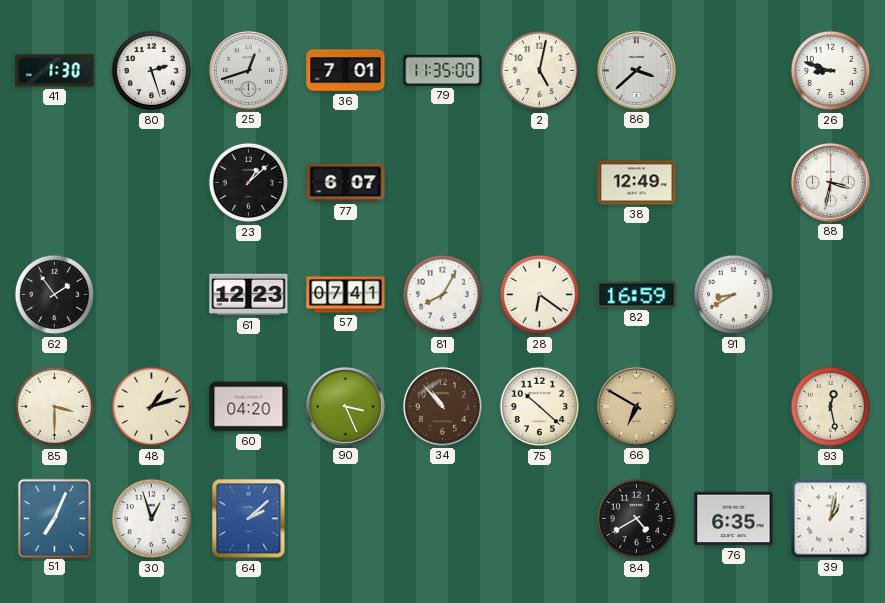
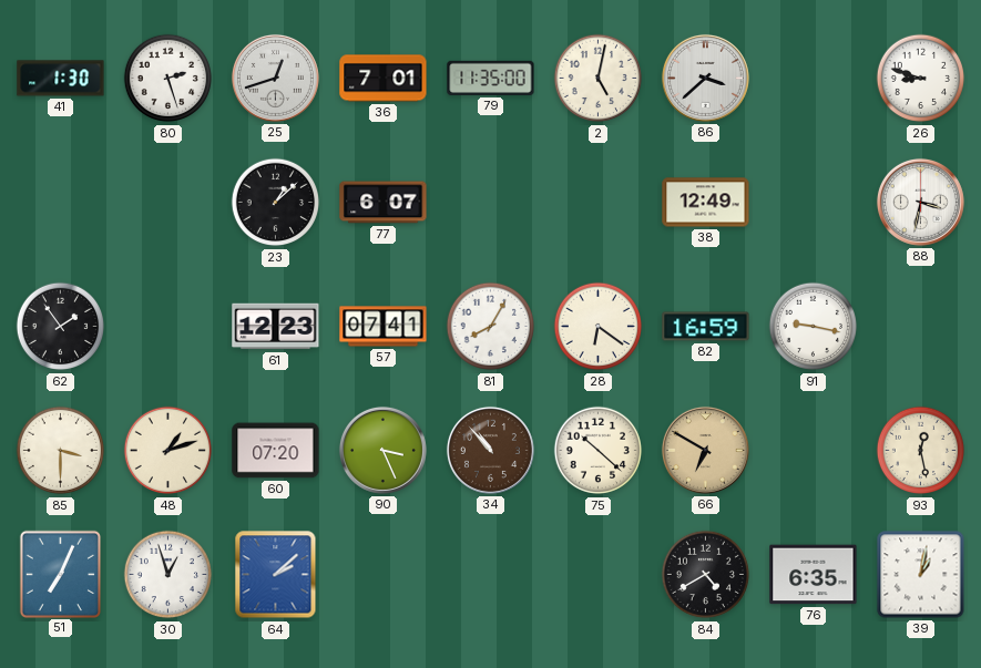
91: 8:40 -> 9:17
60: 04:20 -> 07:20
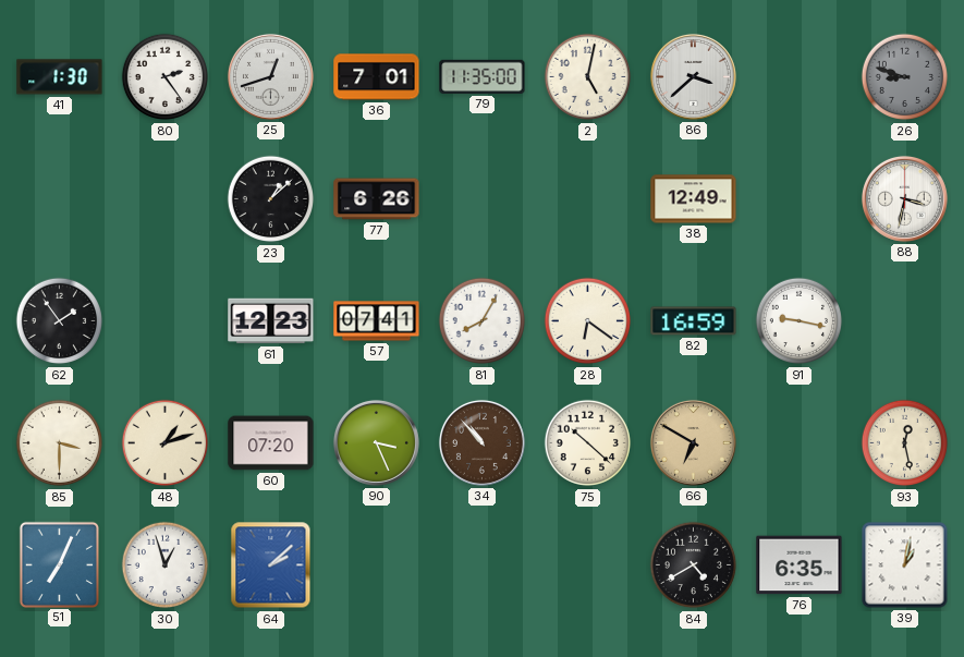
80: 2:27 -> 2:24
26 dial: white -> grey
77: 6:07 -> 6:26
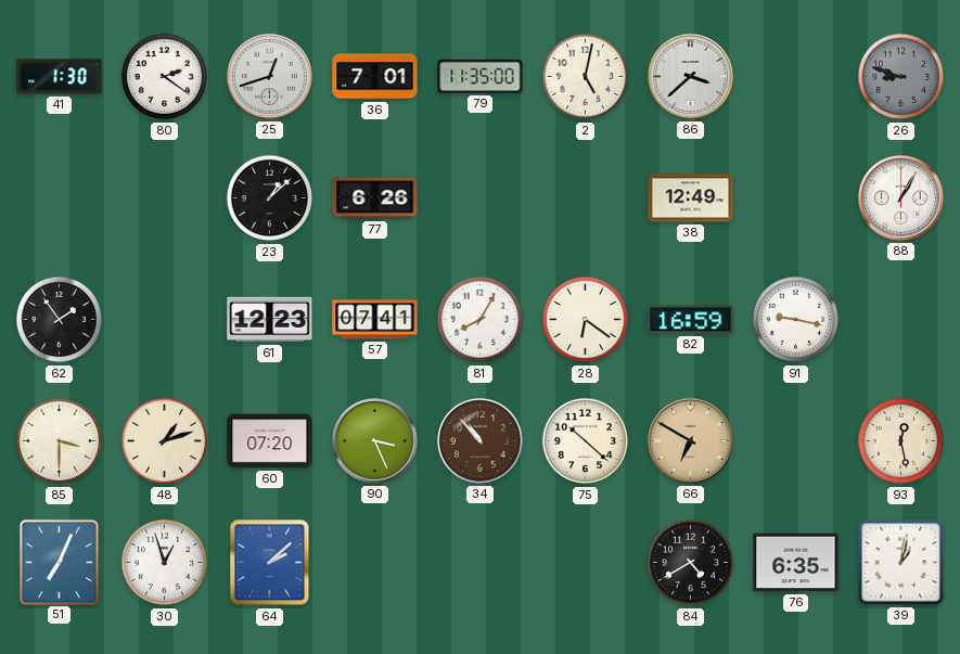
80: 2:24 -> 2:21
88: 3:32 -> 1:05
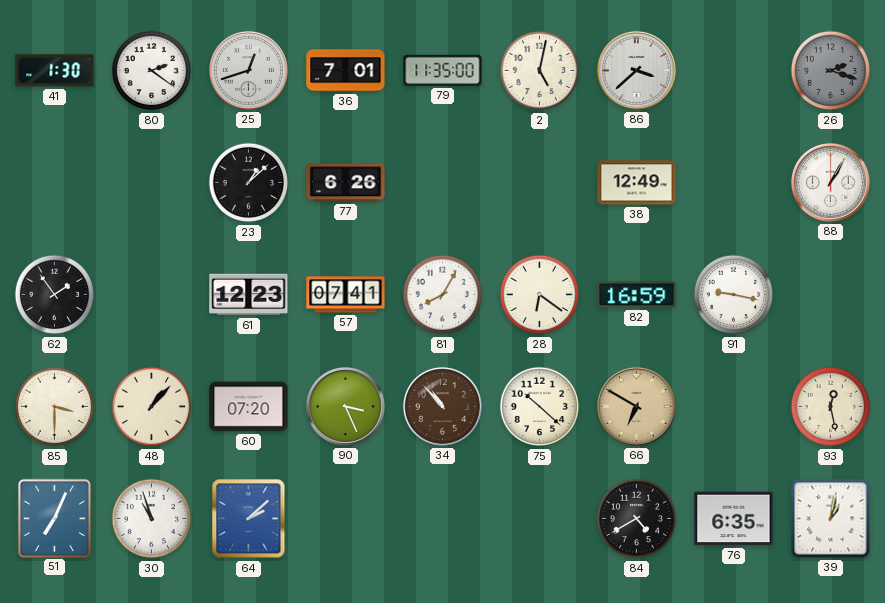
26: 8:48 -> 2:18
48: 1:12 -> 1:07
30: 12:57 -> 10:57
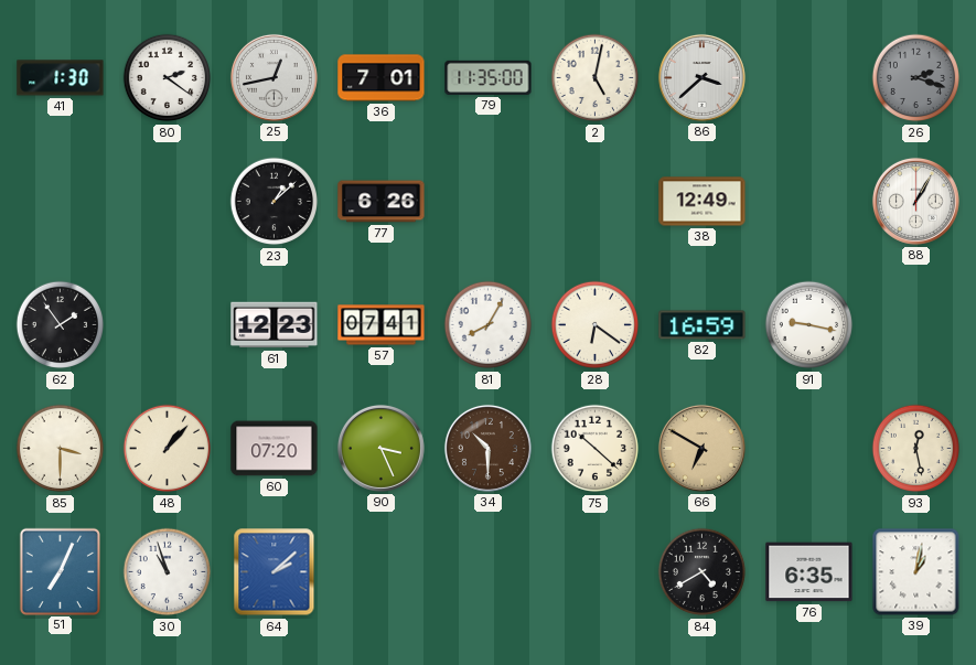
25: 12:42 -> 12:43
34: 10:53 -> 10:30
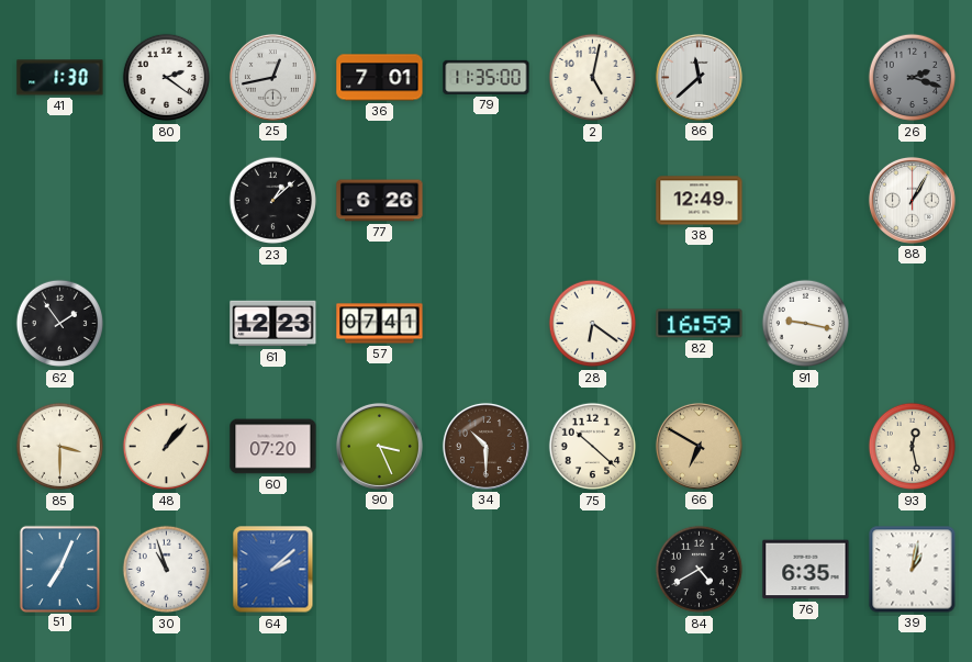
86: 3:38 -> 11:38
81: 8:05 -> none
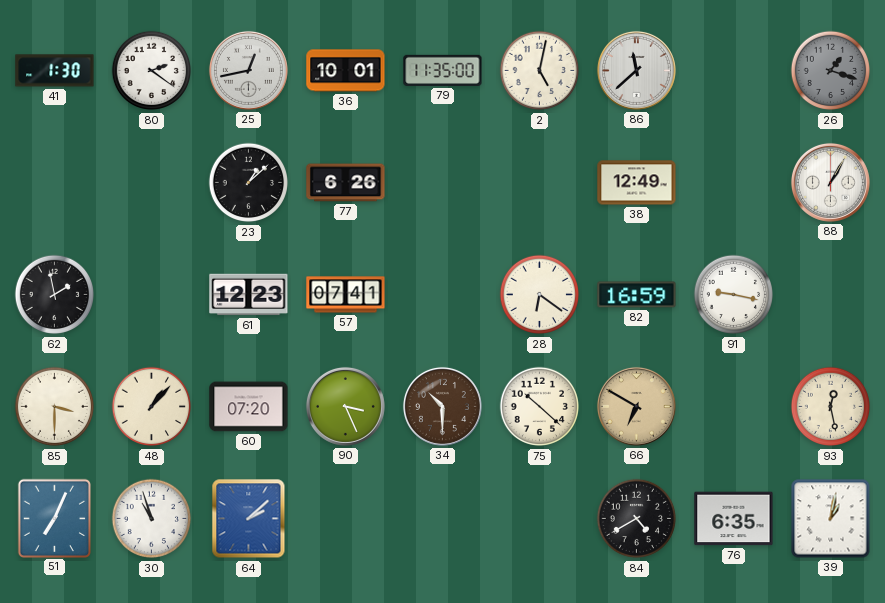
36: 7:01 -> 10:01
26: 2:18 -> 1:18
62: 1:54 -> 1:58
